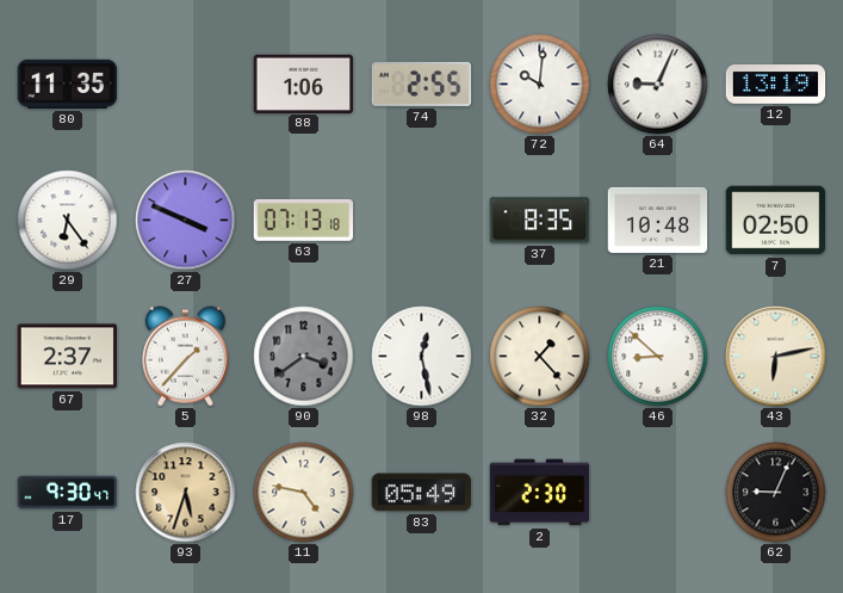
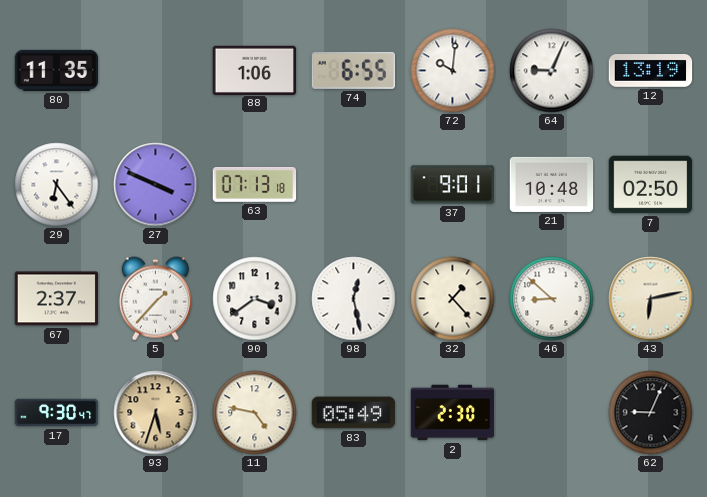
74: 2:55 -> 6:55
37: 8:35 -> 9:01
90 dial: grey -> white
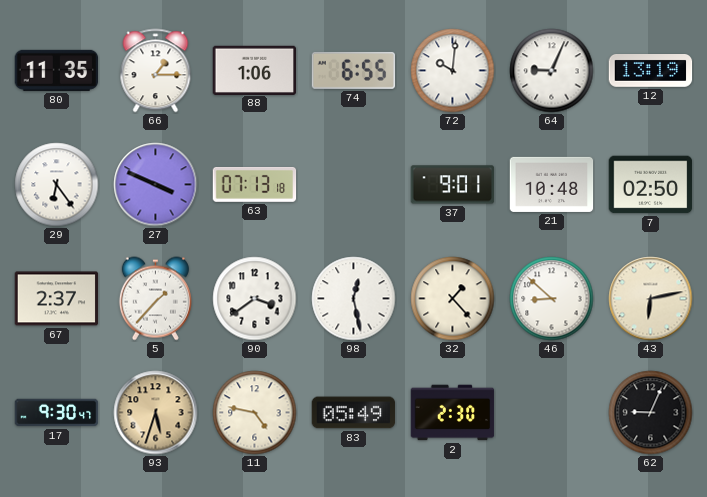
66: none -> 1:15
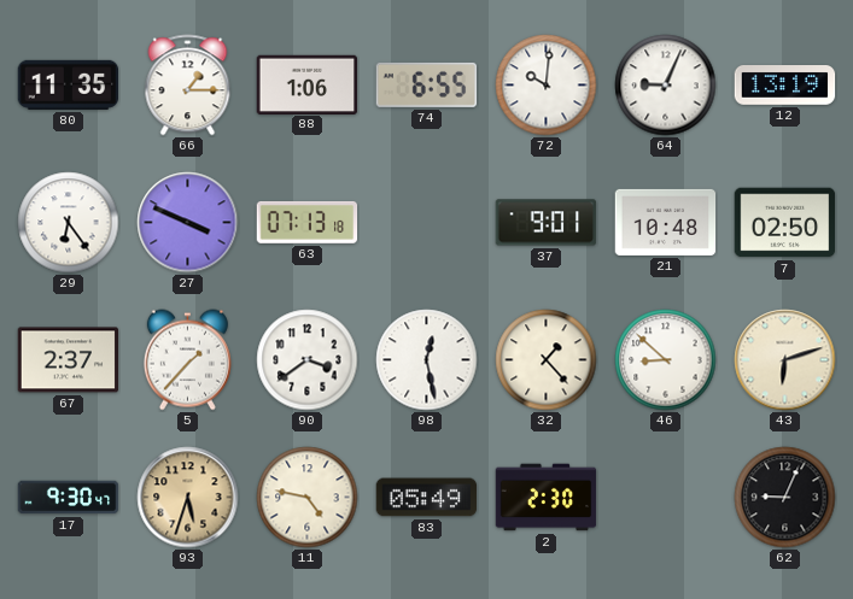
43: 6:13 -> 6:12
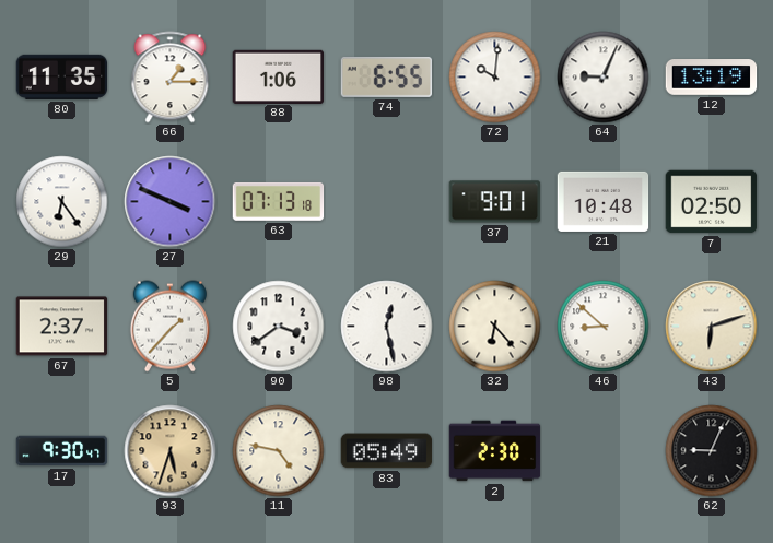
32: 1:23 -> 6:23
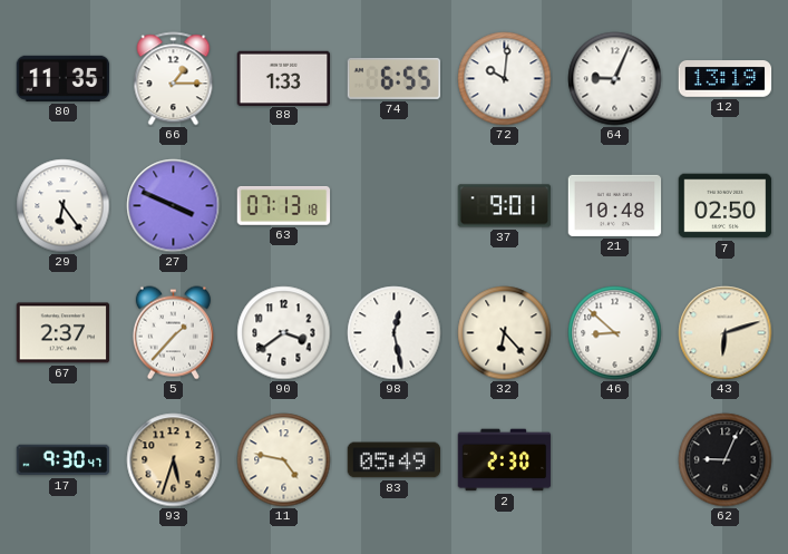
88: 1:06 -> 1:33
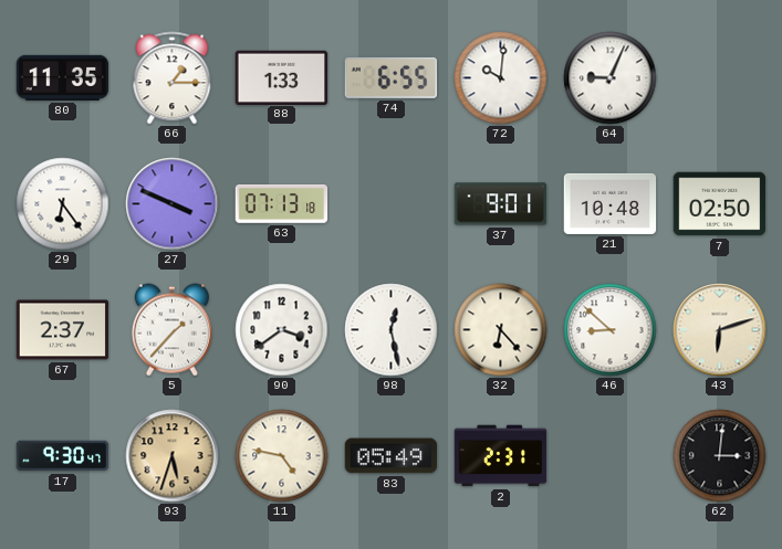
12: 13:19 -> none
2: 2:30 -> 2:31
62: 9:04 -> 3:01
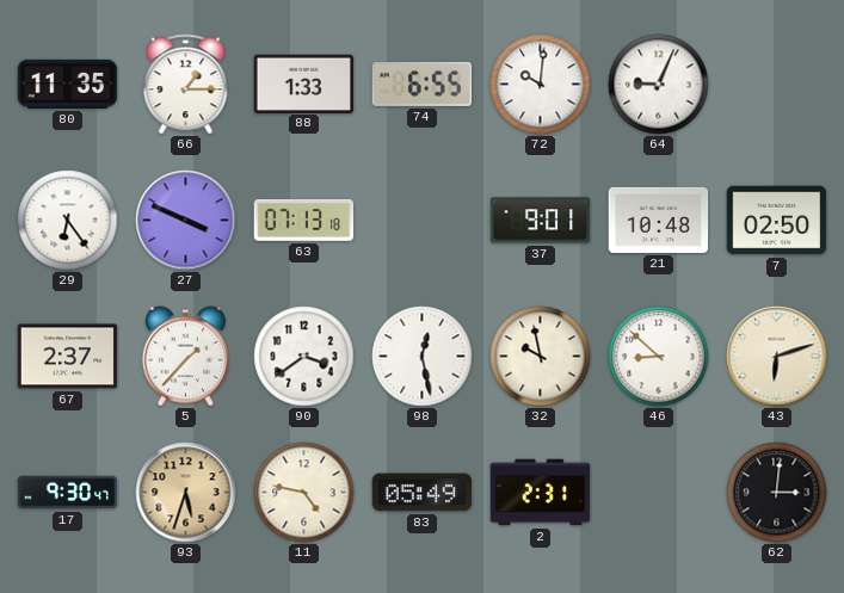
32: 6:23 -> 9:58
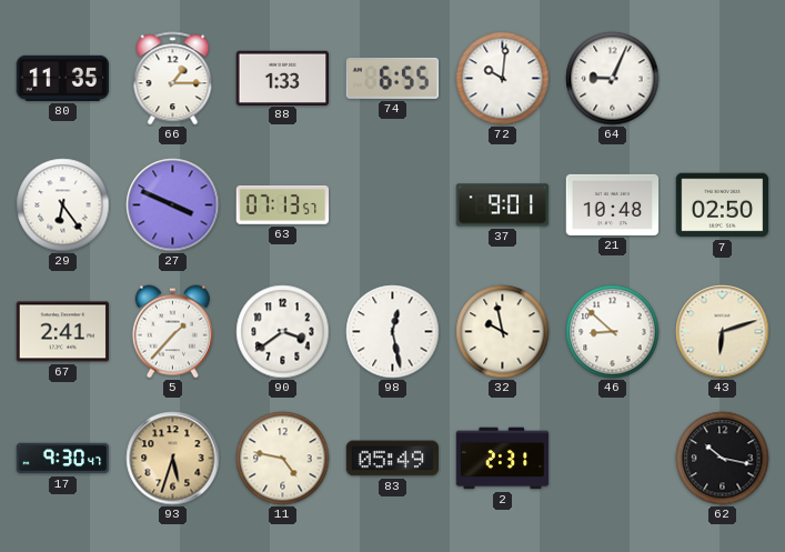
63: 07:13:18 -> 07:13:57
67: 2:37 -> 2:41
62: 3:01 -> 10:17
